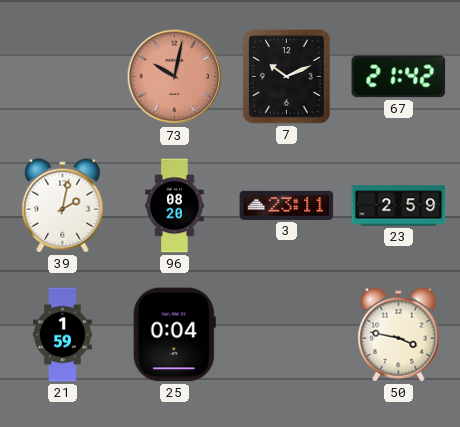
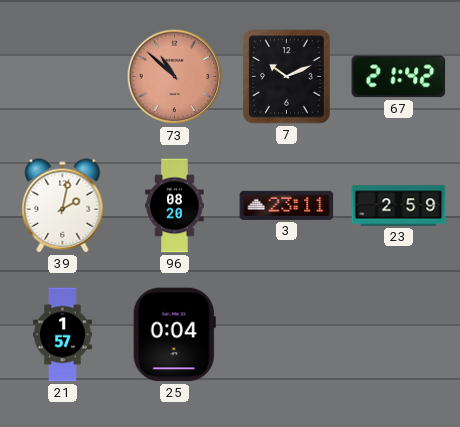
73: 10:02 -> 10:52
21: 1:59 -> 1:57
50: 3:47 -> none
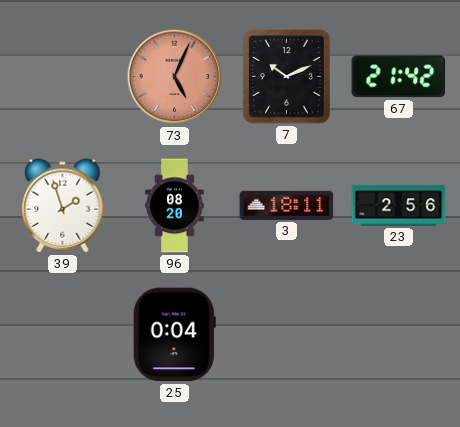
73: 10:52 -> 5:04
39: 2:02 -> 1:57
3: 23:11 -> 18:11
23: 2:59 -> 2:56
21: 1:57 -> none
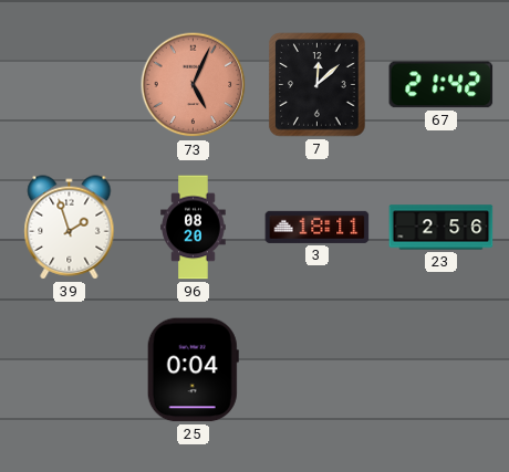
7: 10:11 -> 12:08
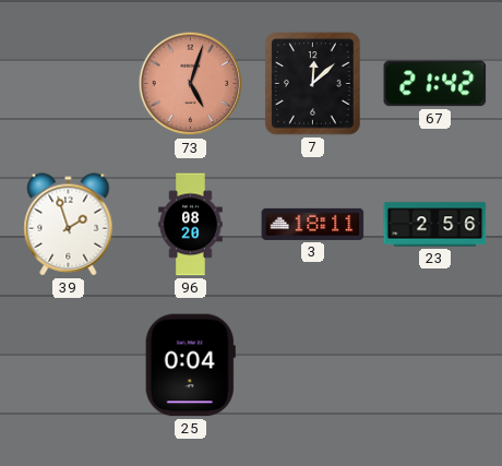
73: 5:04 -> 5:03
